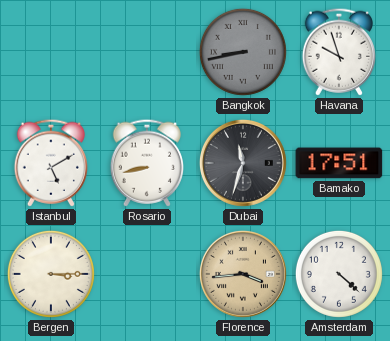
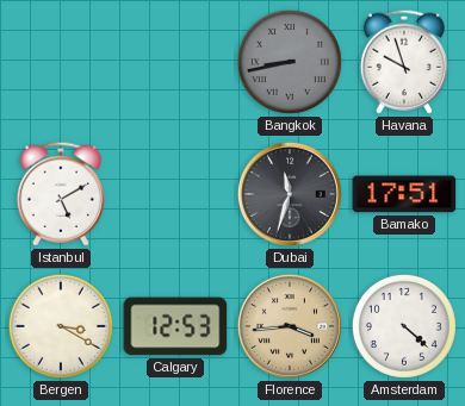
Rosario: 8:43 -> none
Bergen: 3:15 -> 3:20
Calgary: none -> 12:53
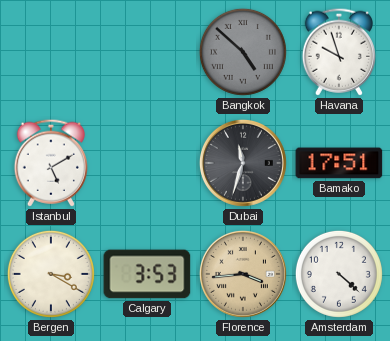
Bangkok: 8:43 -> 4:52
Calgary: 12:53 -> 3:53
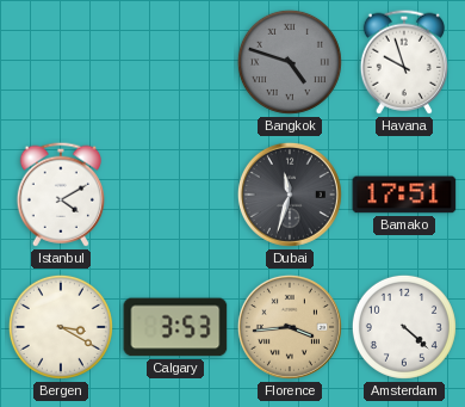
Bangkok: 4:52 -> 4:48
Istanbul: 5:10 -> 4:10
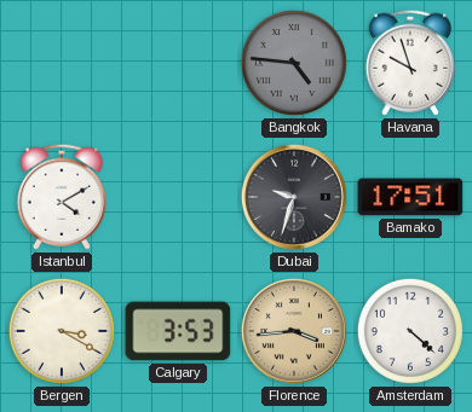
Bangkok: 4:48 -> 4:46
Dubai: 11:33 -> 9:33
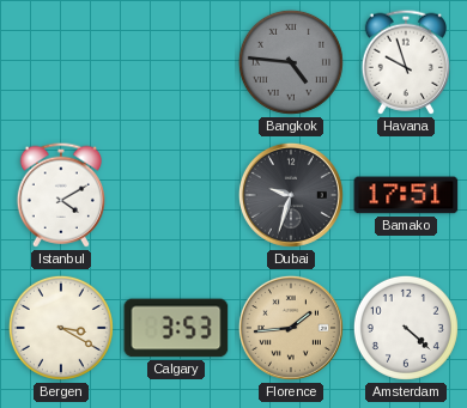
Florence: 3:44 -> 1:44
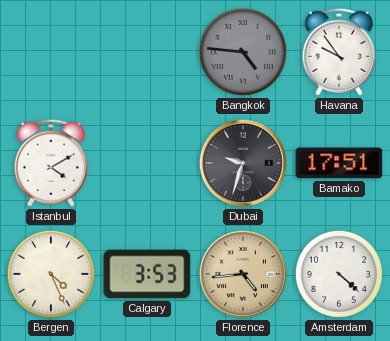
Havana: 9:57 -> 9:54
Bergen: 3:20 -> 4:26
Florence: 1:44 -> 4:44
